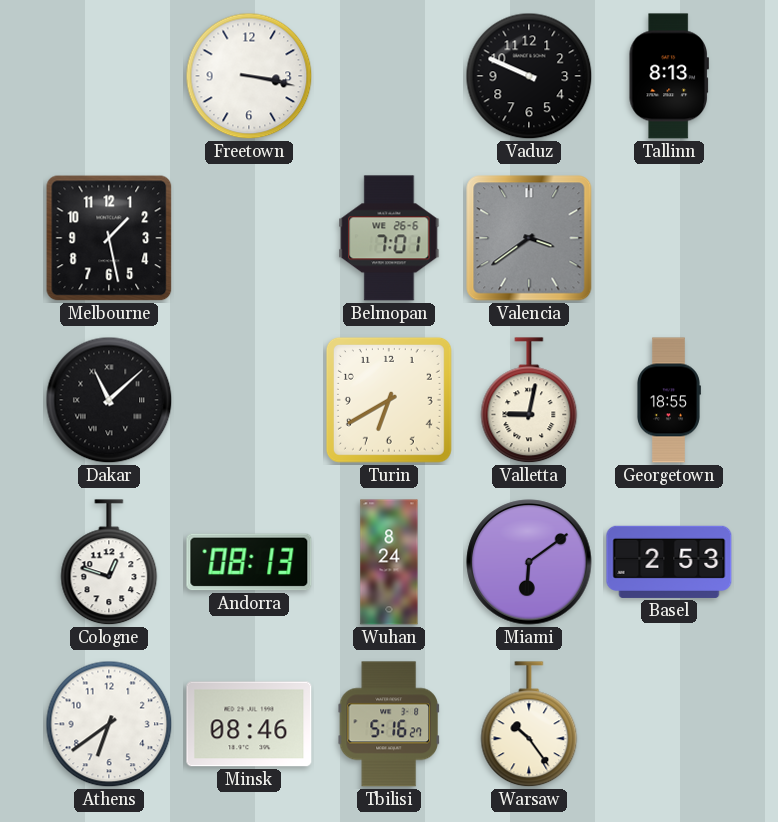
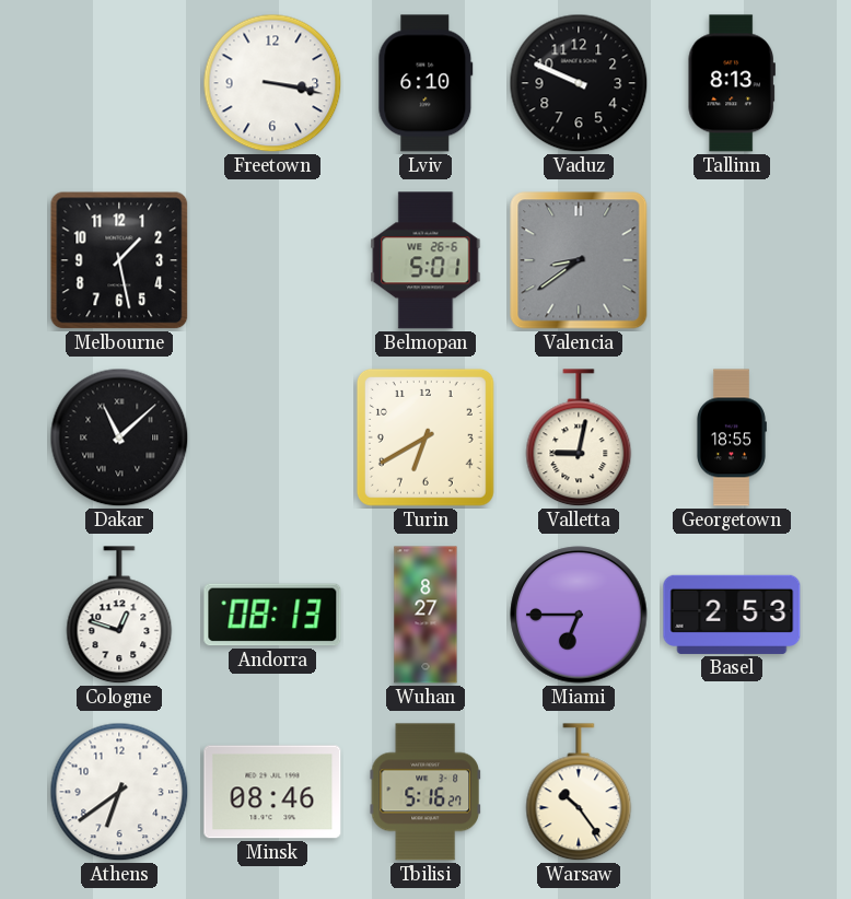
Lviv: none -> 6:10
Belmopan: 7:01 -> 5:01
Valencia: 3:39 -> 8:39
Wuhan: 8:24 -> 8:27
Miami: 6:09 -> 6:45
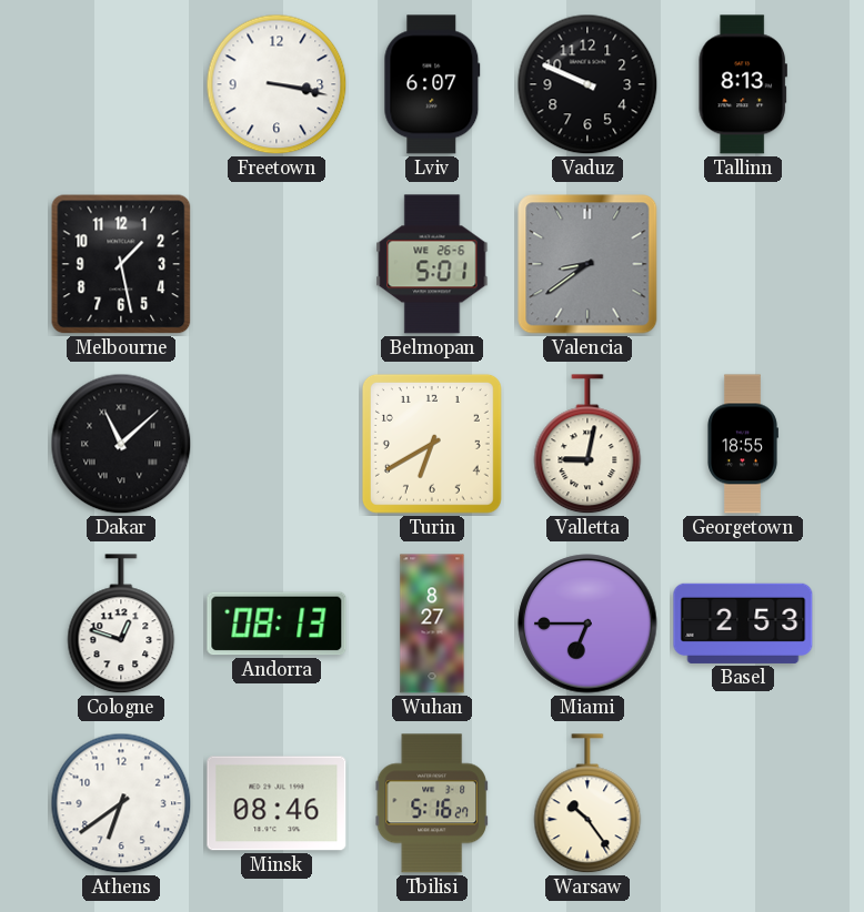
Lviv: 6:10 -> 6:07
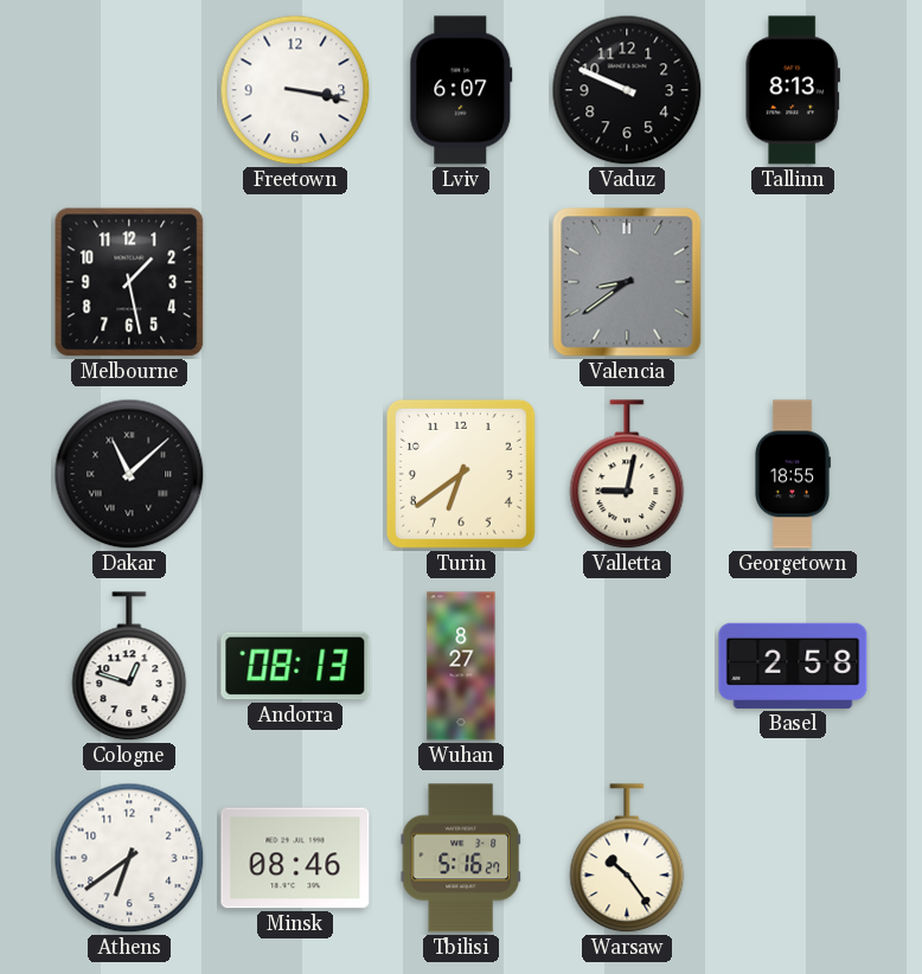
Belmopan: 5:01 -> none
Turin: 6:40 -> 6:39
Miami: 6:45 -> none
Basel: 2:53 -> 2:58
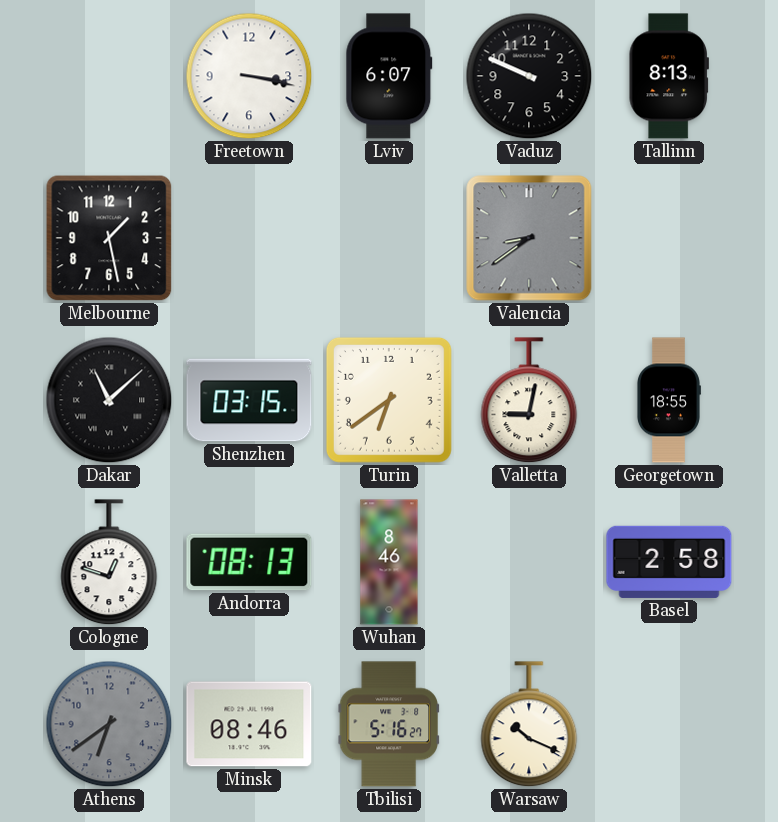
Shenzhen: none -> 03:15
Wuhan: 8:27 -> 8:46
Athens dial: white -> grey
Warsaw: 10:24 -> 10:19
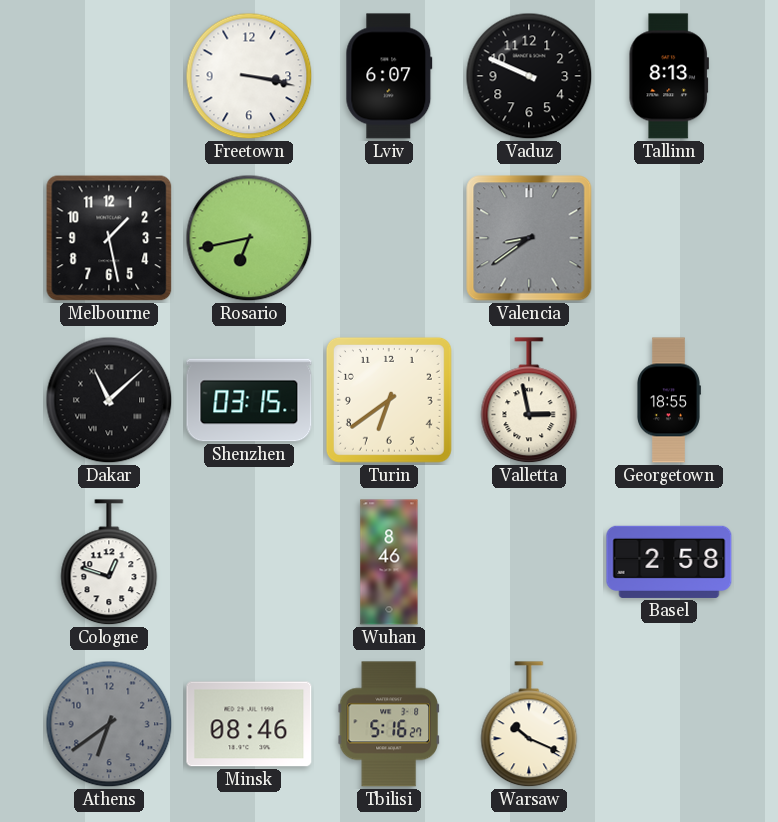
Rosario: none -> 6:43
Valletta: 9:02 -> 2:58
Andorra: 08:13 -> none
